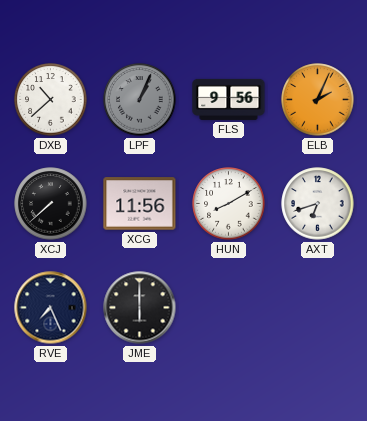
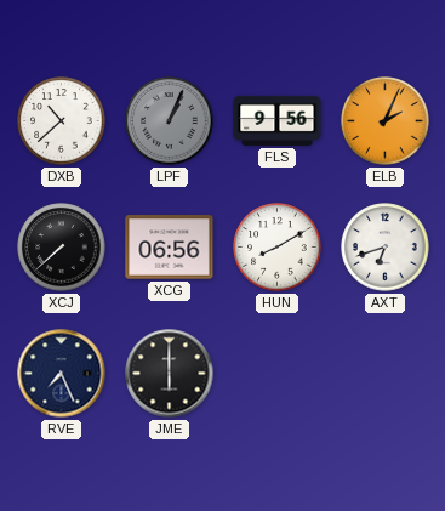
XCG: 11:56 -> 06:56
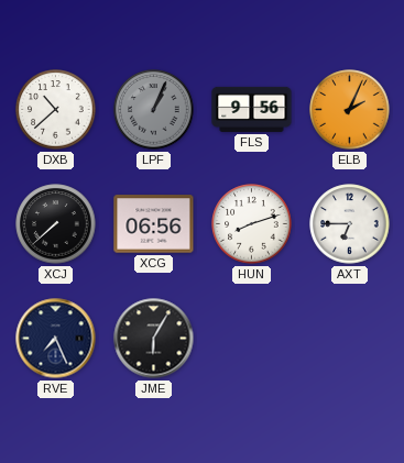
HUN: 8:10 -> 8:12
AXT: 6:42 -> 6:45
JME: 6:00 -> 6:05
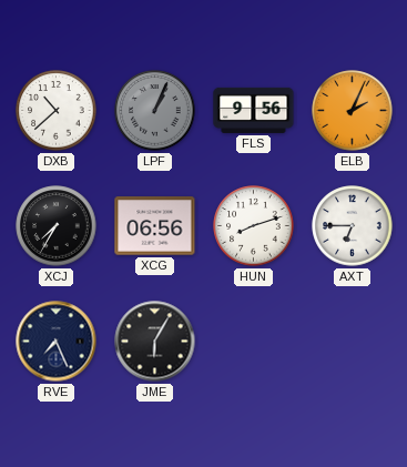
XCJ: 7:38 -> 7:35
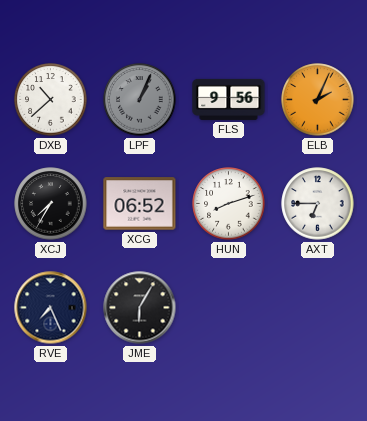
XCG: 06:56 -> 06:52
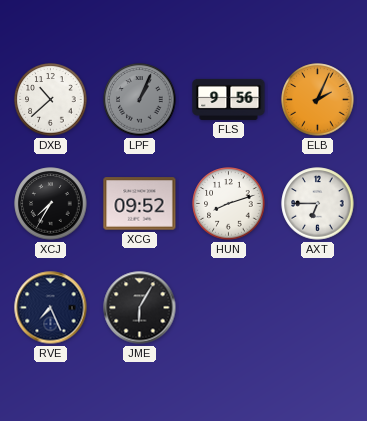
XCG: 06:52 -> 09:52
